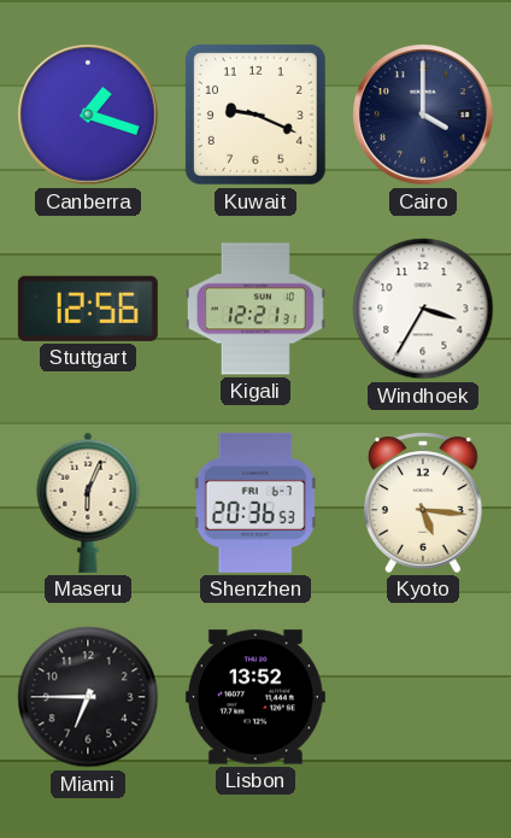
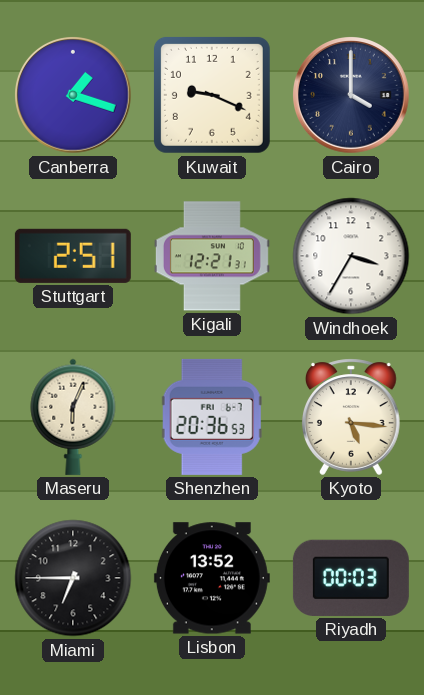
Stuttgart: 12:56 -> 2:51
Riyadh: none -> 00:03
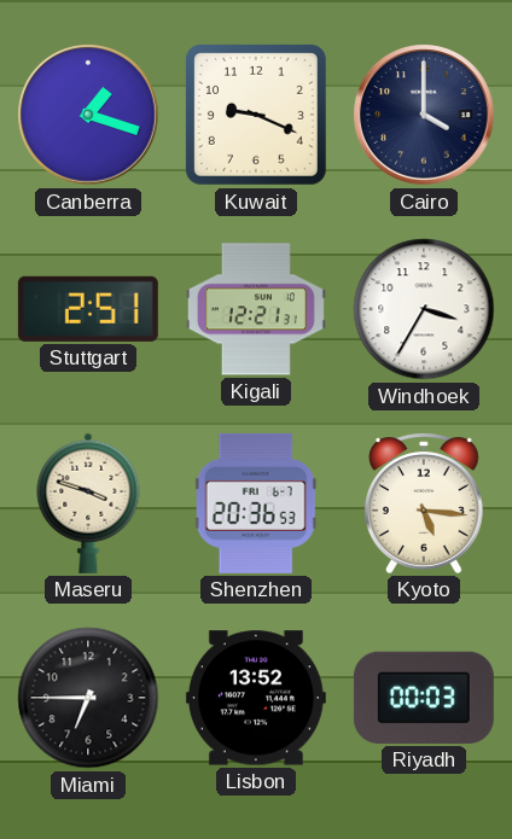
Maseru: 6:04 -> 3:48
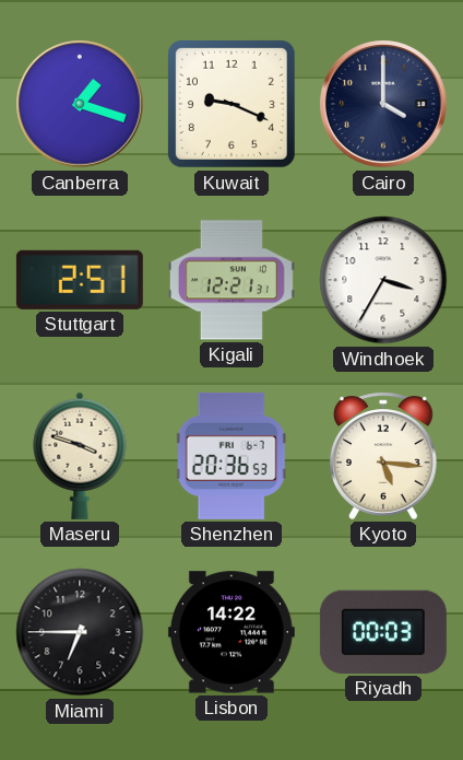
Lisbon: 13:52 -> 14:22
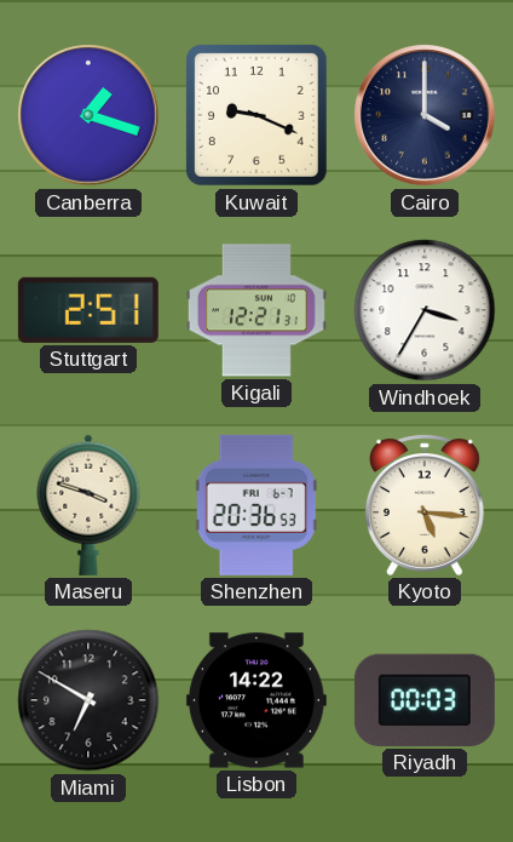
Miami: 6:45 -> 6:50
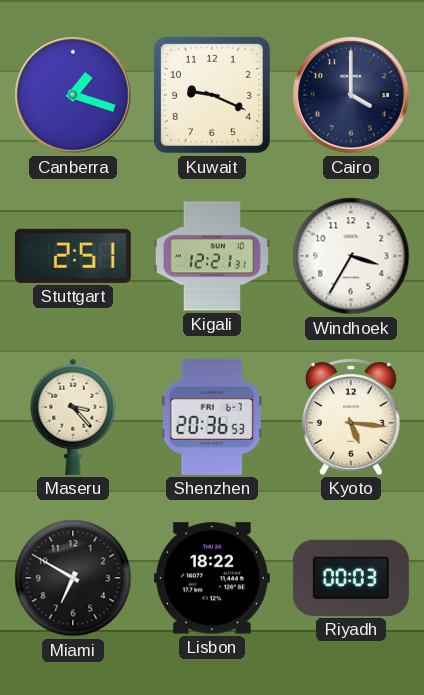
Maseru: 3:48 -> 3:23
Lisbon: 14:22 -> 18:22
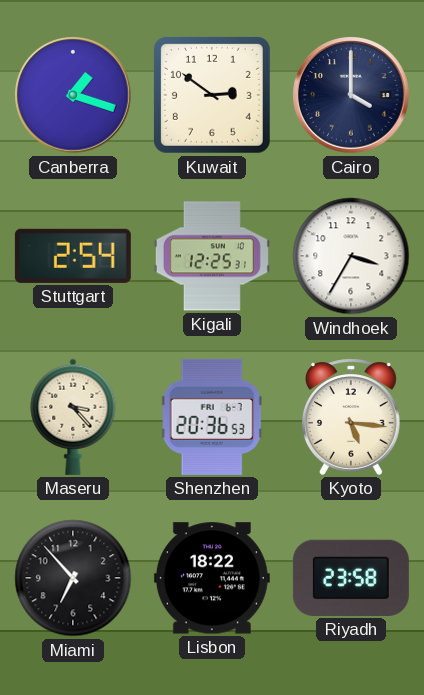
Kuwait: 9:19 -> 2:51
Stuttgart: 2:51 -> 2:54
Kigali: 12:21 -> 12:25
Miami: 6:50 -> 6:53
Riyadh: 00:03 -> 23:58
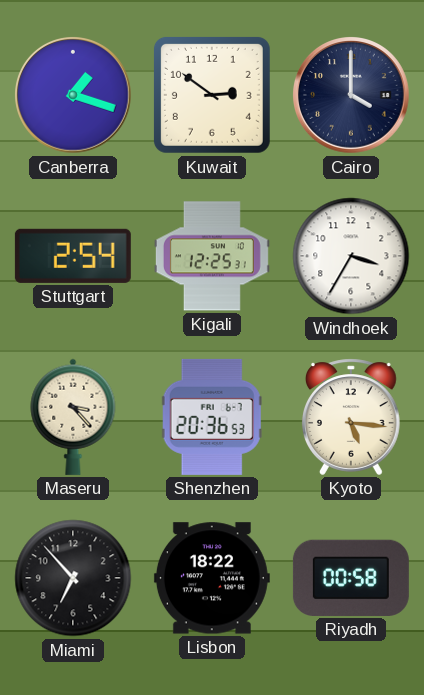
Riyadh: 23:58 -> 00:58
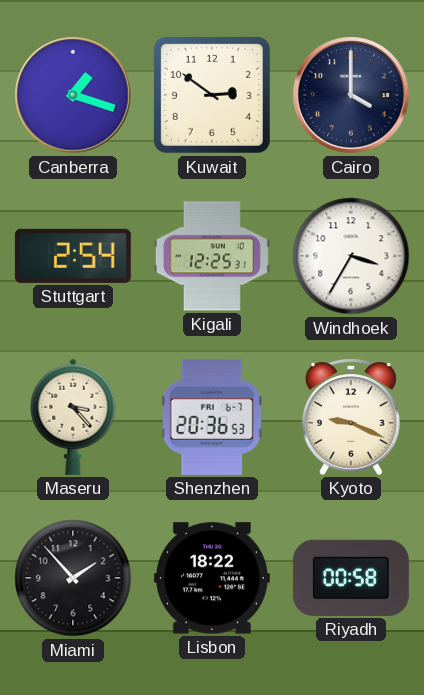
Kyoto: 5:16 -> 9:19
Miami: 6:53 -> 1:53
